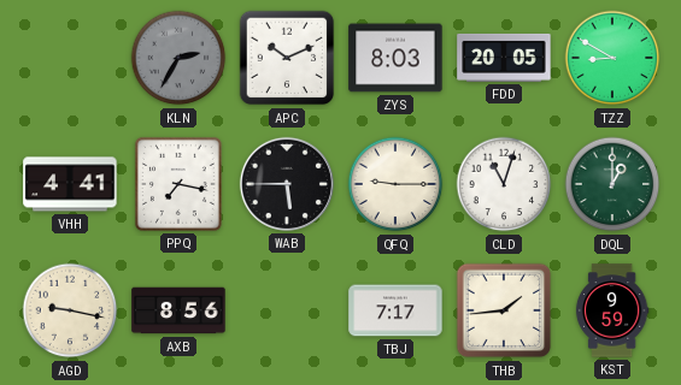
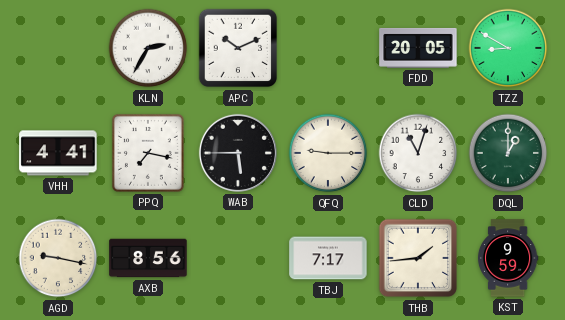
KLN dial: grey -> white
ZYS: 8:03 -> none
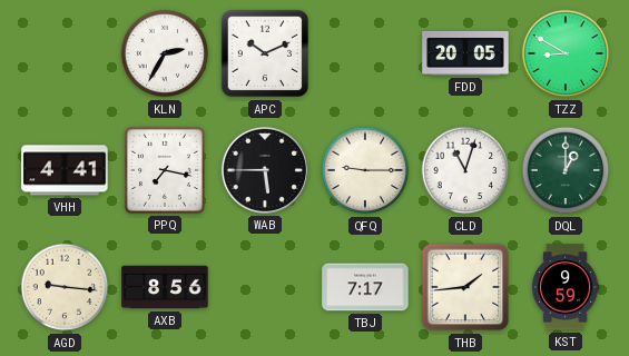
AGD: 9:17 -> 9:16
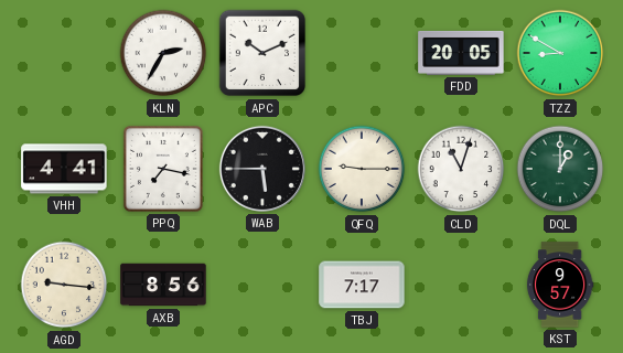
THB: 1:44 -> none
KST: 9:59 -> 9:57
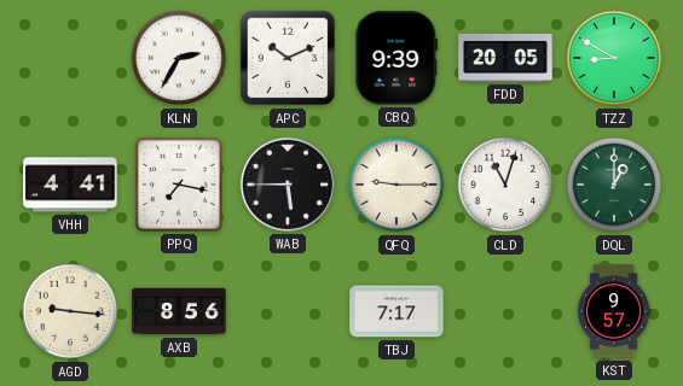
CBQ: none -> 9:39
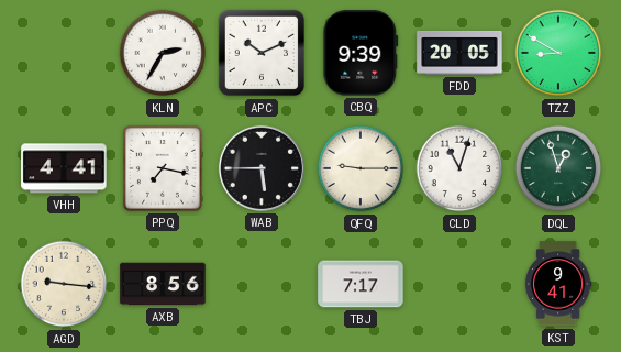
DQL: 1:00 -> 12:57
KST: 9:57 -> 9:41
